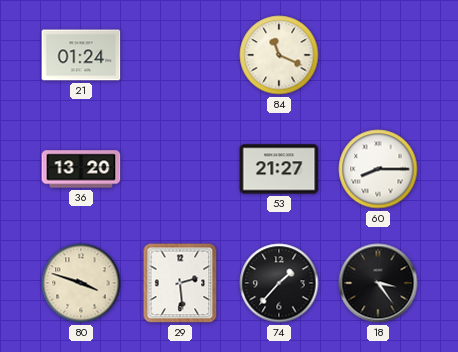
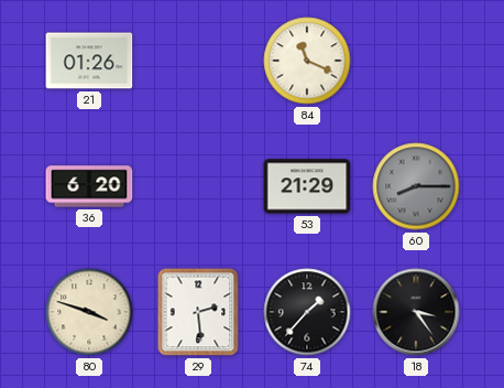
21: 01:24 -> 01:26
36: 13:20 -> 6:20
53: 21:27 -> 21:29
60 dial: white -> grey
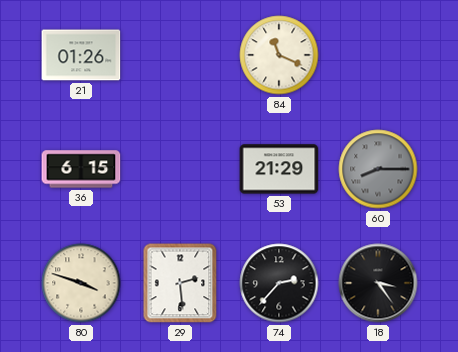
36: 6:20 -> 6:15
74: 1:37 -> 2:37
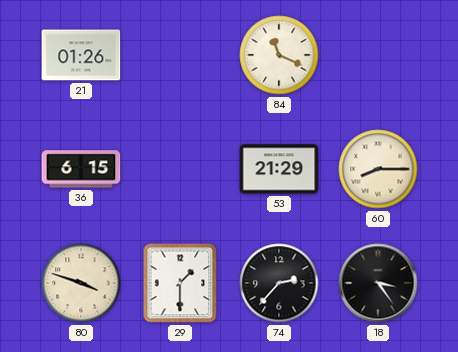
60 dial: grey -> cream
29: 2:29 -> 1:30
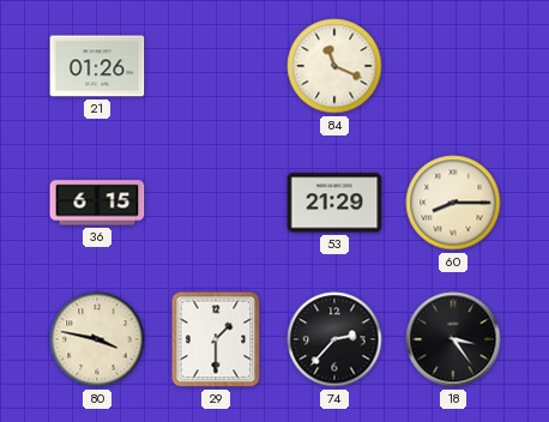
80: 3:48 -> 3:47
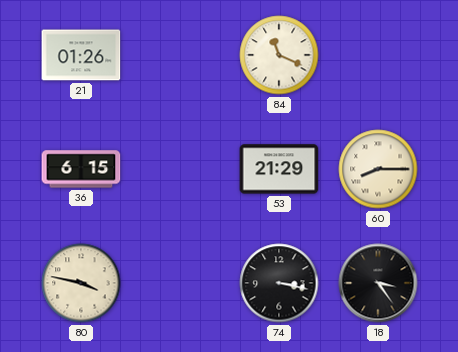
29: 1:30 -> none
74: 2:37 -> 3:17
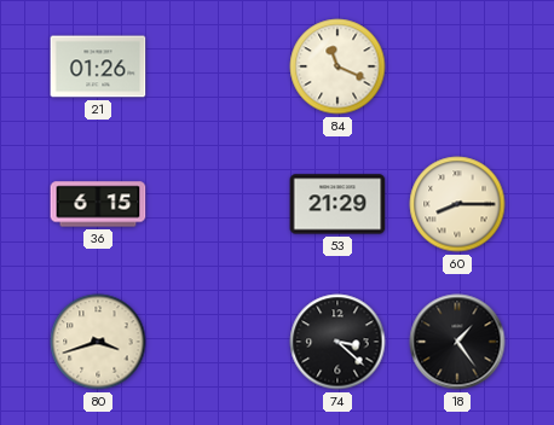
80: 3:47 -> 3:42
74: 3:17 -> 3:22
18: 3:24 -> 1:24
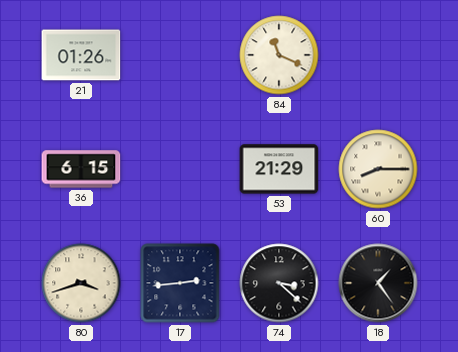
17: none -> 2:44
